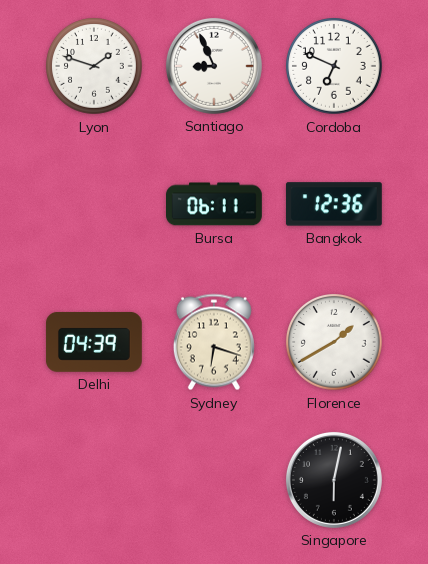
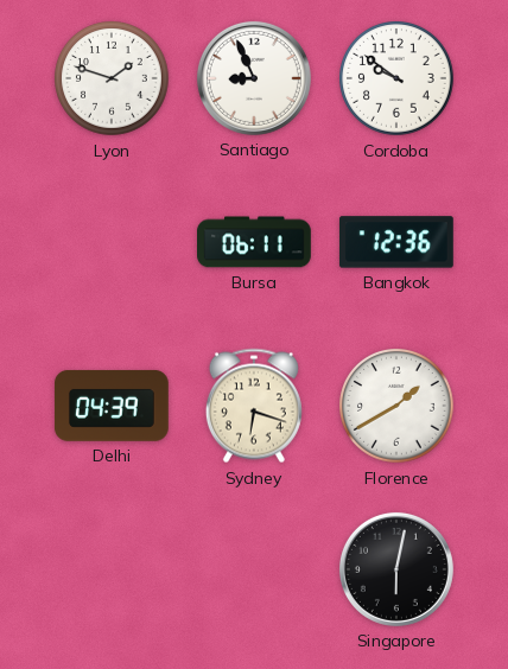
Cordoba: 6:49 -> 9:51
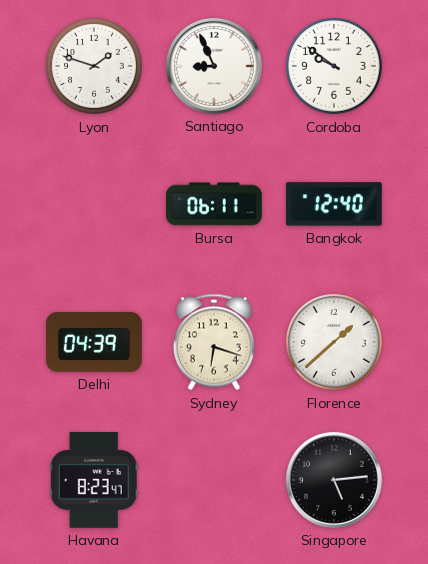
Bangkok: 12:36 -> 12:40
Florence: 1:40 -> 1:38
Havana: none -> 8:23
Singapore: 6:02 -> 5:14
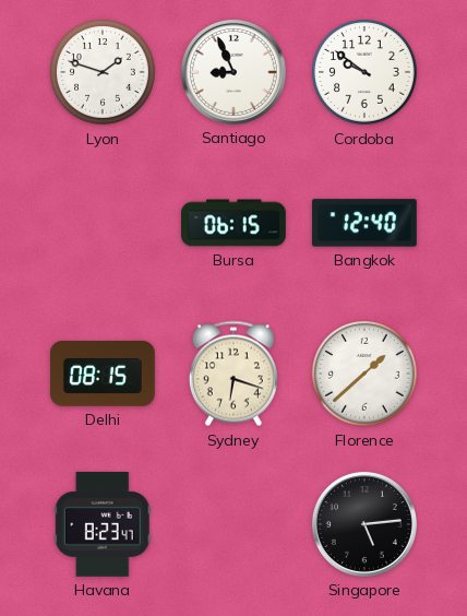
Bursa: 06:11 -> 06:15
Delhi: 04:39 -> 08:15
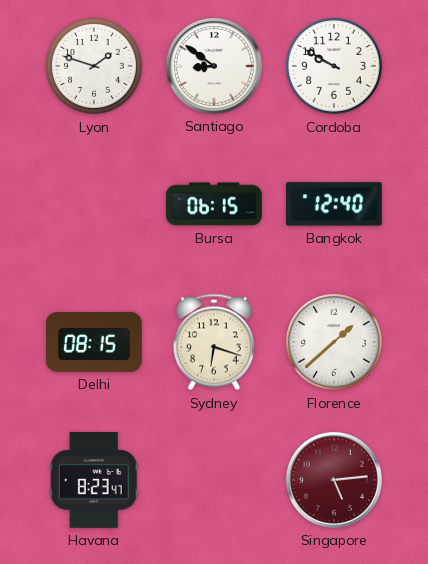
Santiago: 8:56 -> 8:51
Cordoba: 9:51 -> 9:50
Singapore dial: black -> burgundy
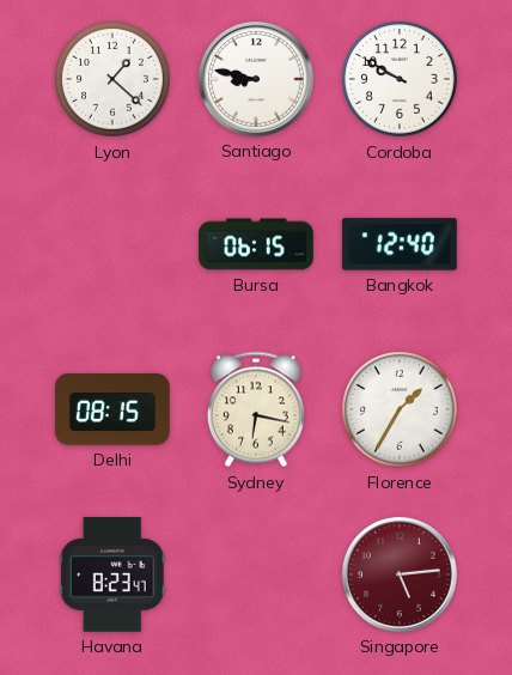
Lyon: 1:48 -> 1:22
Santiago: 8:51 -> 8:47
Sydney: 6:18 -> 6:17
Florence: 1:38 -> 1:35
